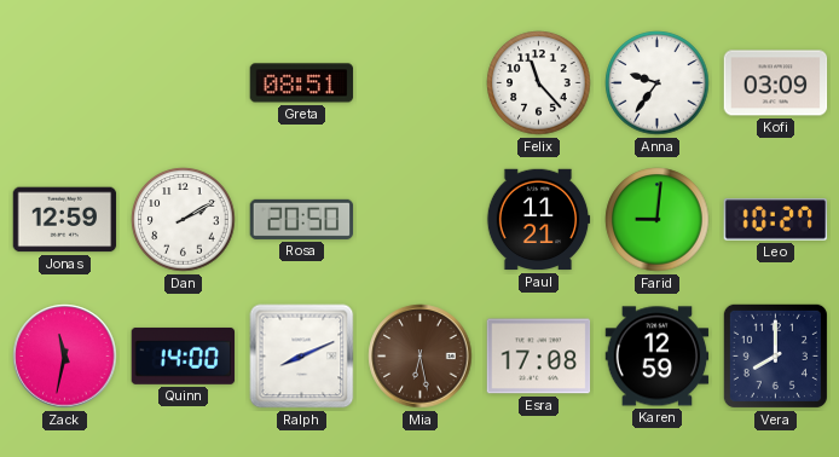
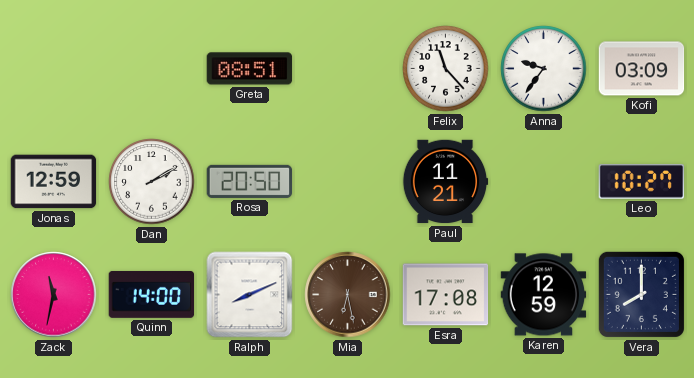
Farid: 9:01 -> none
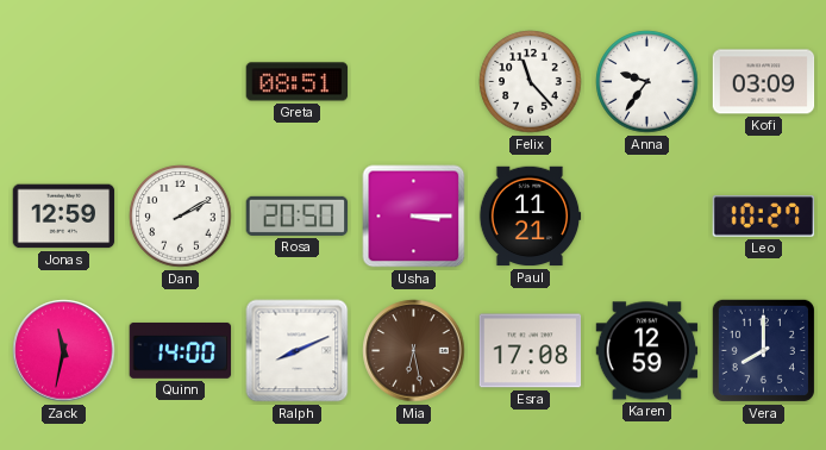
Usha: none -> 3:15
